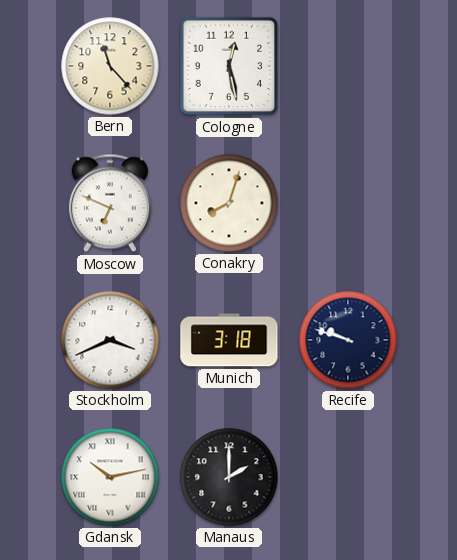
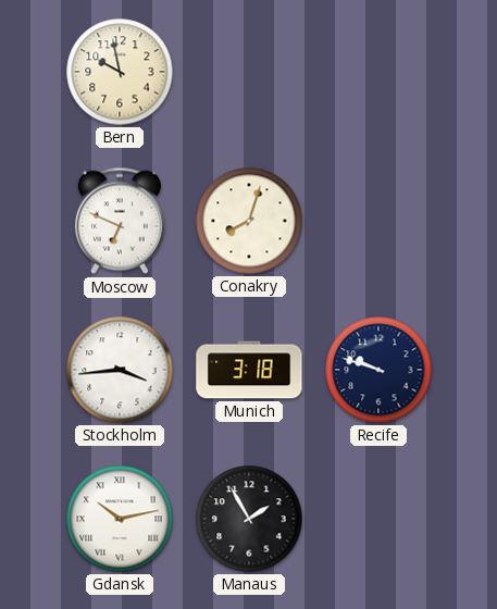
Bern: 11:23 -> 9:58
Cologne: 12:28 -> none
Stockholm: 3:41 -> 3:44
Manaus: 2:00 -> 1:55
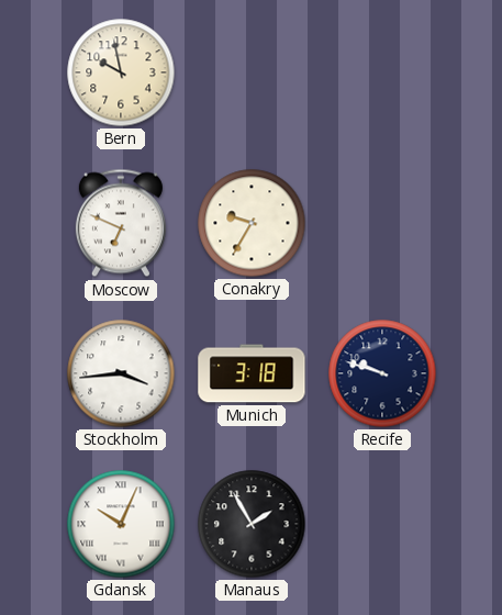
Conakry: 8:03 -> 9:35
Gdansk: 10:13 -> 10:04
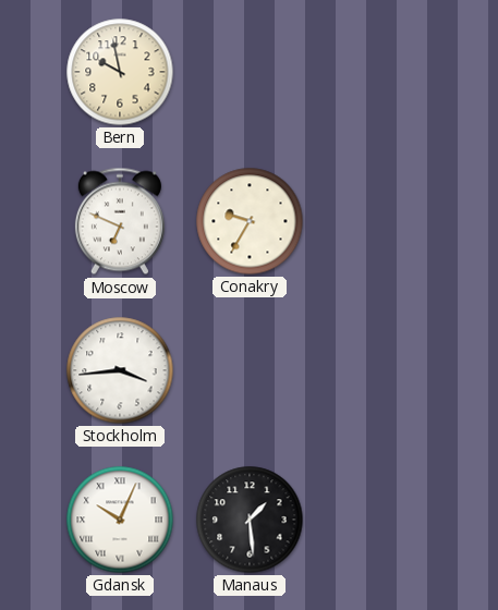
Munich: 3:18 -> none
Recife: 9:48 -> none
Manaus: 1:55 -> 1:29
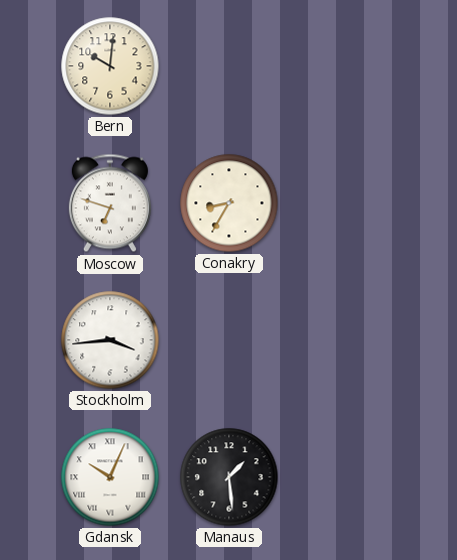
Bern: 9:58 -> 10:01
Moscow: 6:49 -> 6:48
Conakry: 9:35 -> 8:35
